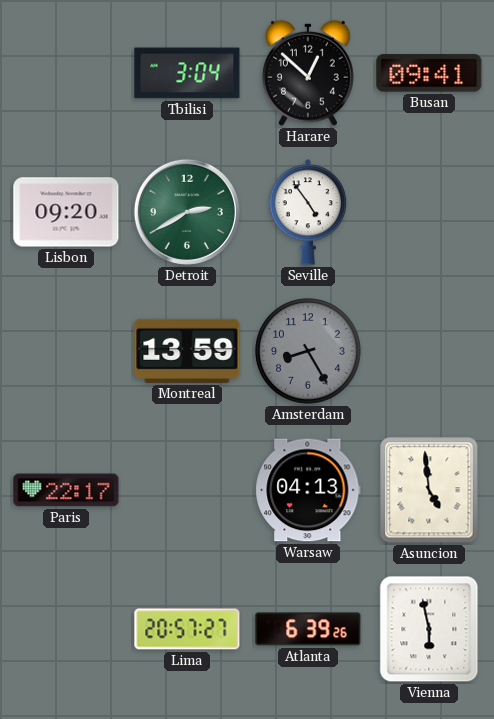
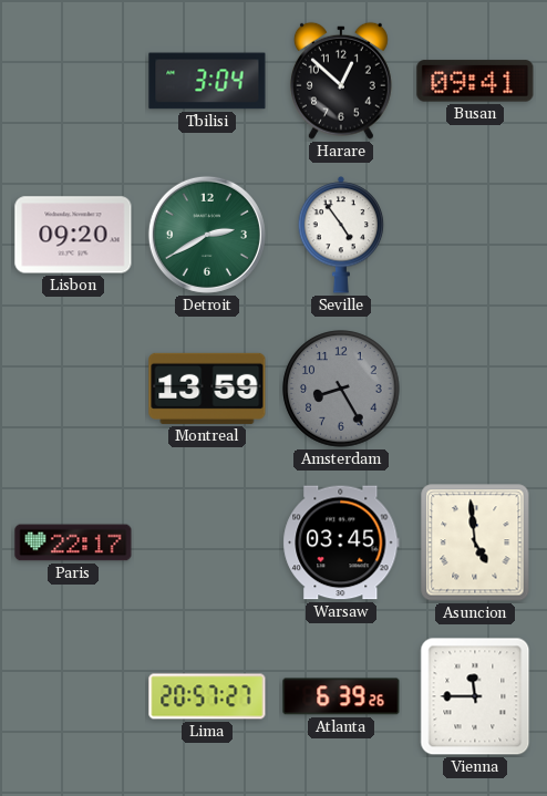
Warsaw: 04:13 -> 03:45
Vienna: 5:58 -> 11:45
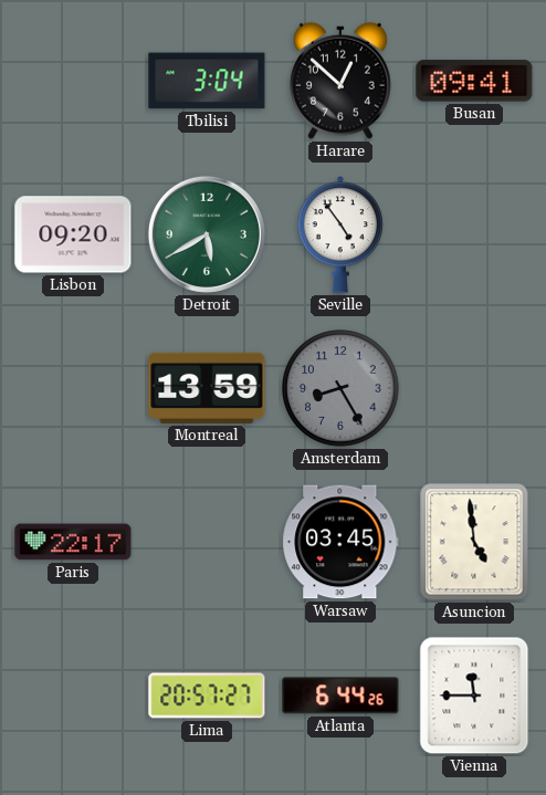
Detroit: 2:40 -> 5:40
Atlanta: 6:39 -> 6:44
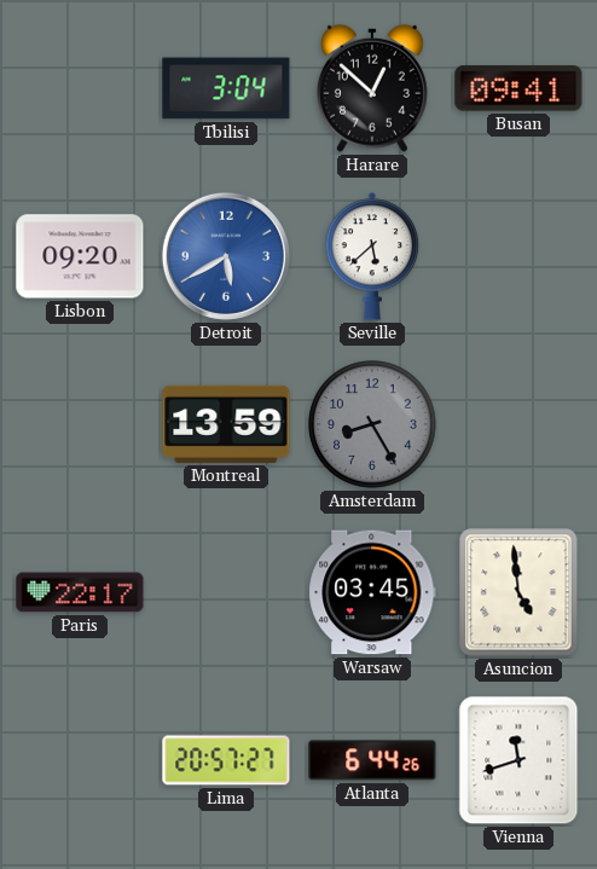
Detroit dial: green -> blue
Seville: 4:54 -> 5:38
Vienna: 11:45 -> 11:42
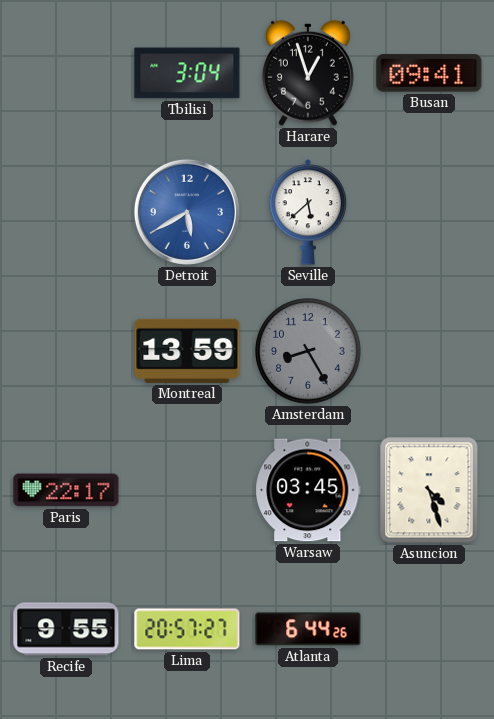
Harare: 12:52 -> 12:57
Lisbon: 09:20 -> none
Asuncion: 4:59 -> 4:27
Recife: none -> 9:55
Vienna: 11:42 -> none
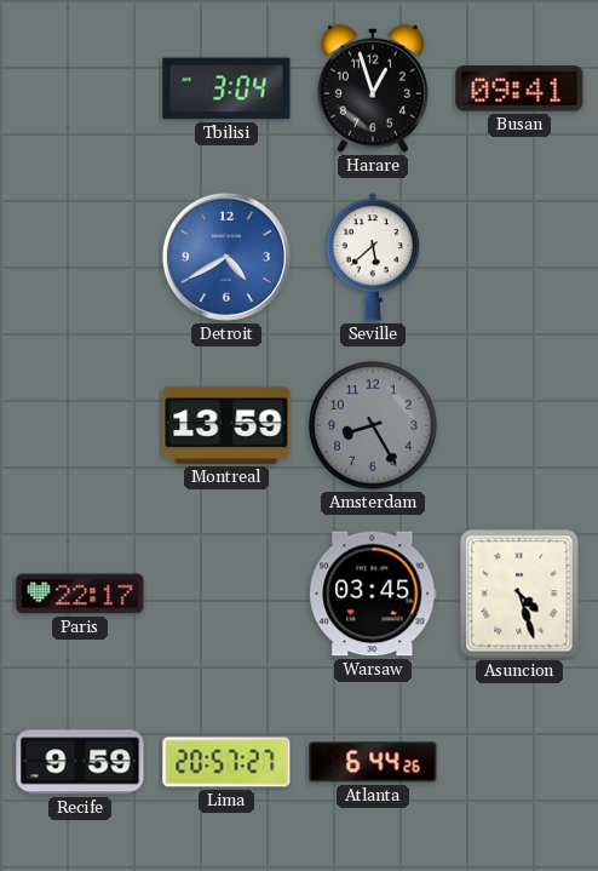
Detroit: 5:40 -> 4:40
Recife: 9:55 -> 9:59
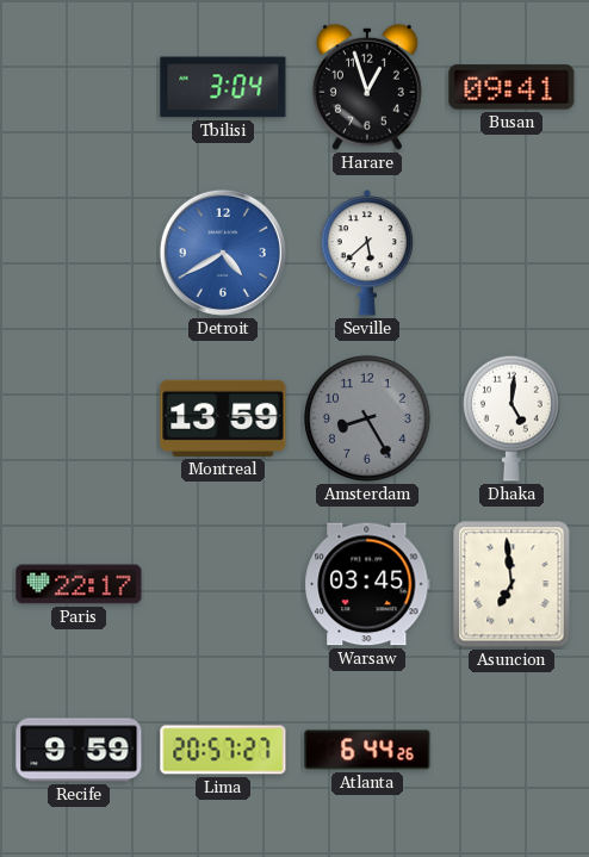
Dhaka: none -> 5:01
Asuncion: 4:27 -> 6:59
